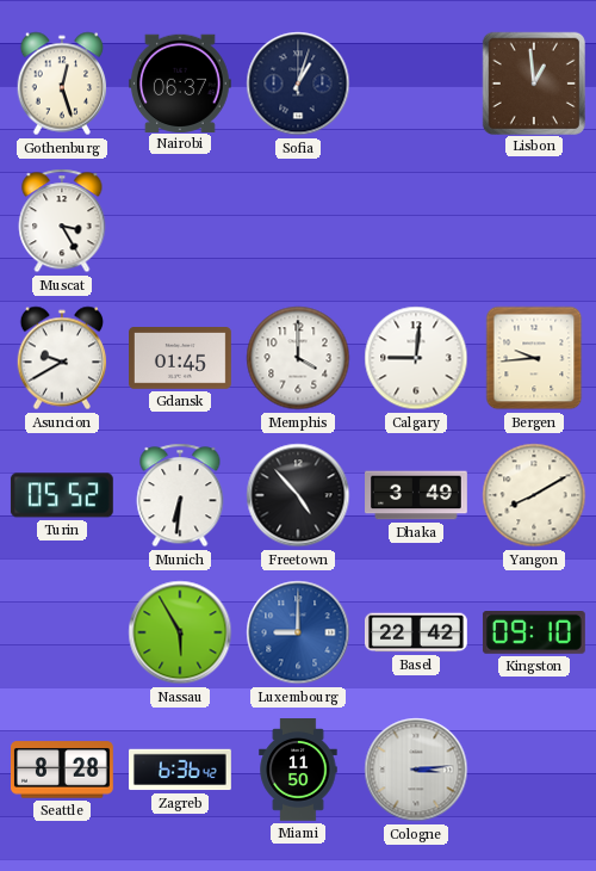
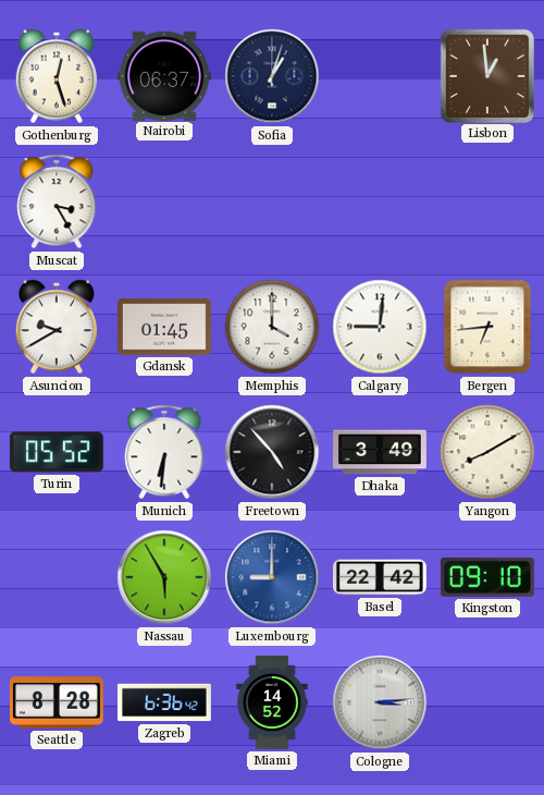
Bergen: 9:44 -> 6:44
Miami: 11:50 -> 14:52
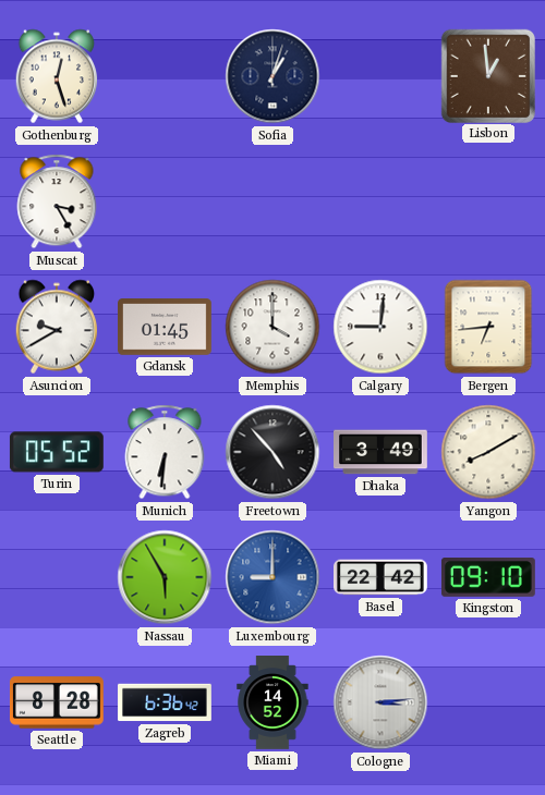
Nairobi: 06:37 -> none
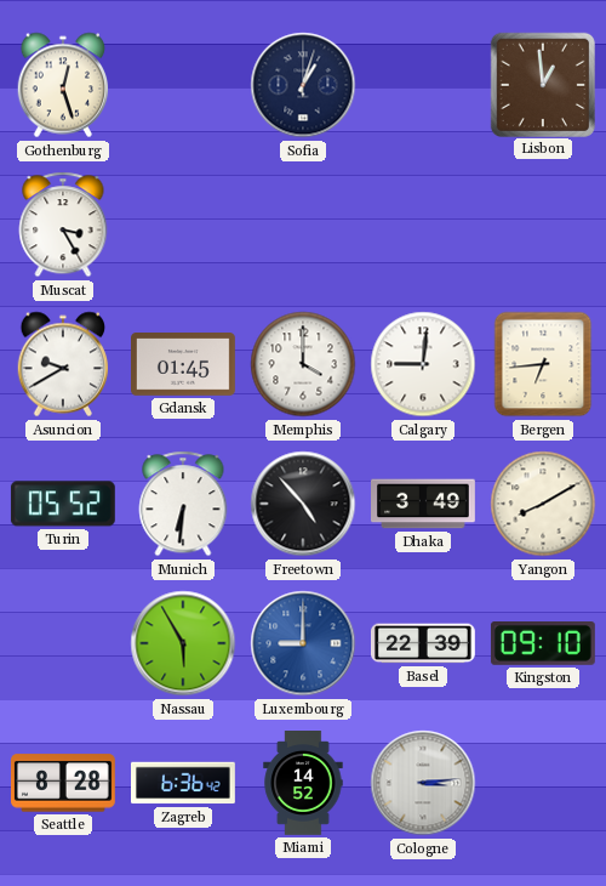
Basel: 22:42 -> 22:39
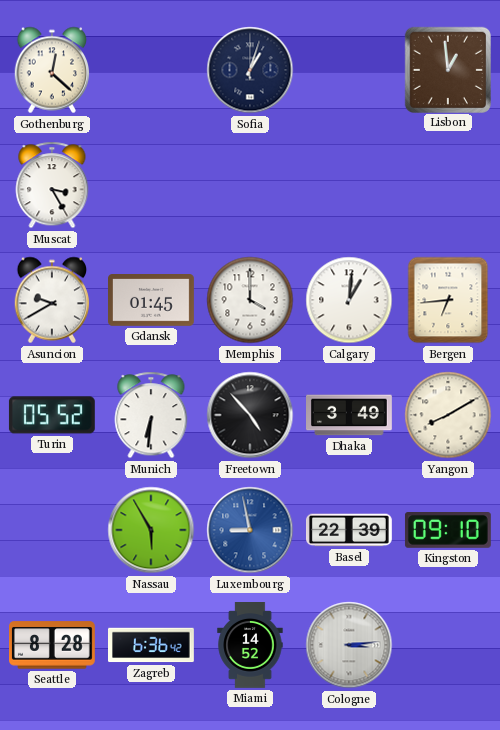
Gothenburg: 12:27 -> 12:22
Calgary: 9:01 -> 1:01
Luxembourg: 9:00 -> 8:58
